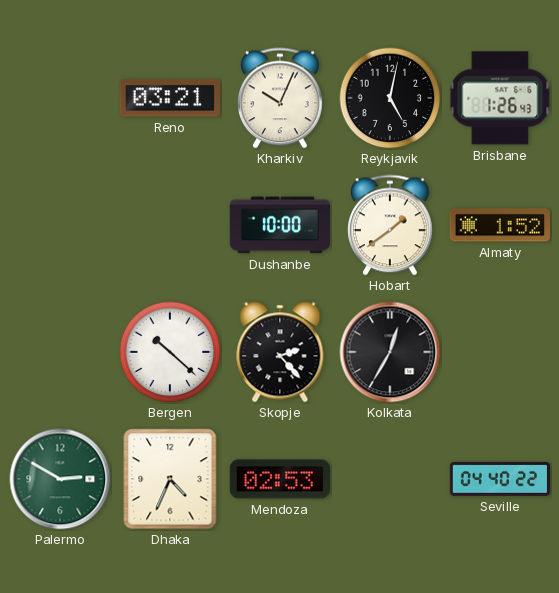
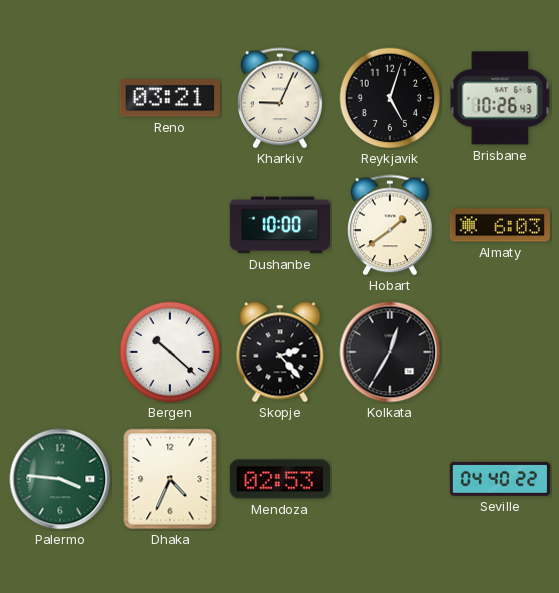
Kharkiv: 10:04 -> 9:04
Reykjavik: 5:02 -> 5:03
Brisbane: 1:26 -> 10:26
Almaty: 1:52 -> 6:03
Palermo: 2:50 -> 3:46
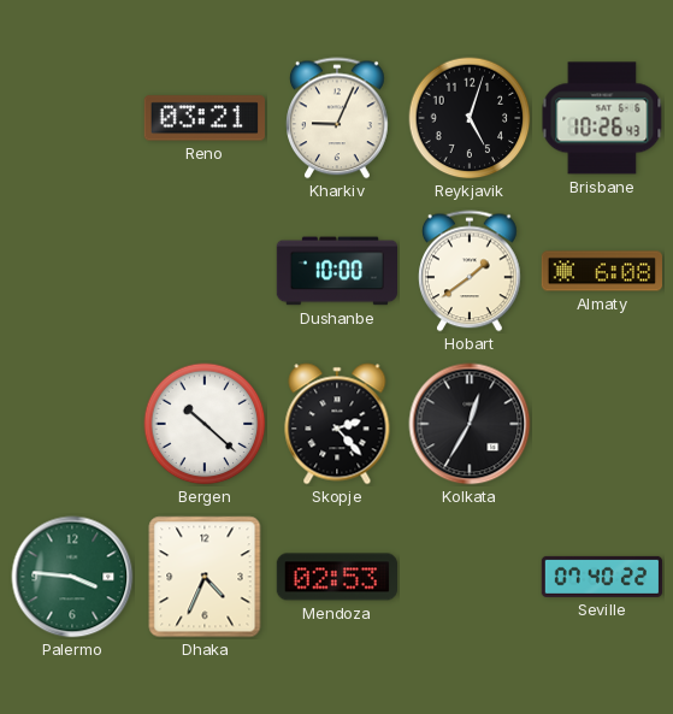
Almaty: 6:03 -> 6:08
Seville: 04:40 -> 07:40
